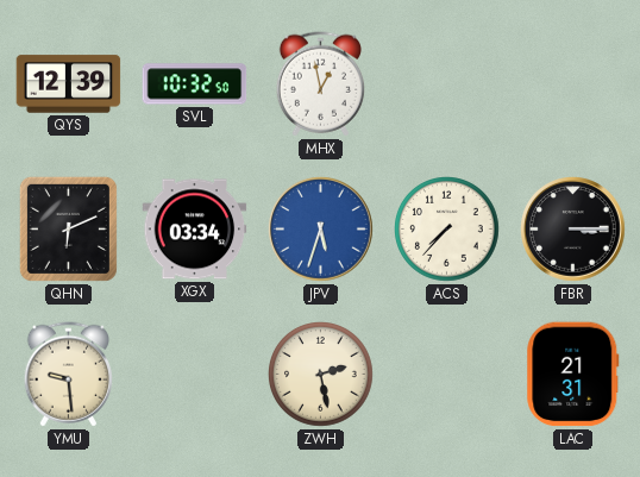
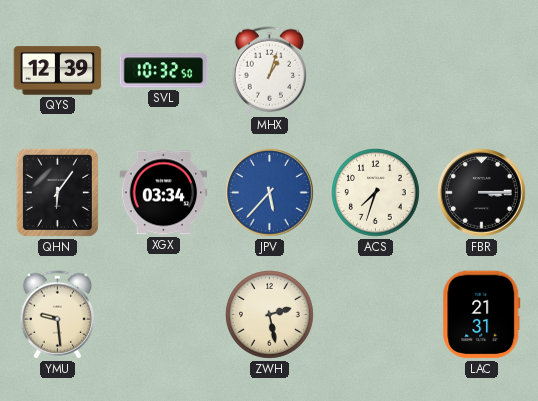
MHX: 12:58 -> 1:03
QHN: 6:11 -> 6:06
JPV: 5:33 -> 5:37
ACS: 7:37 -> 7:33
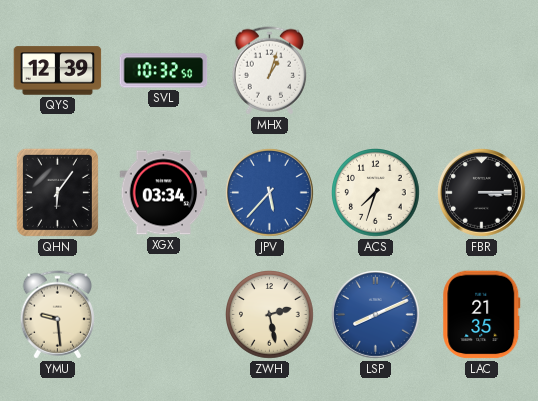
LSP: none -> 8:11
LAC: 21:31 -> 21:35
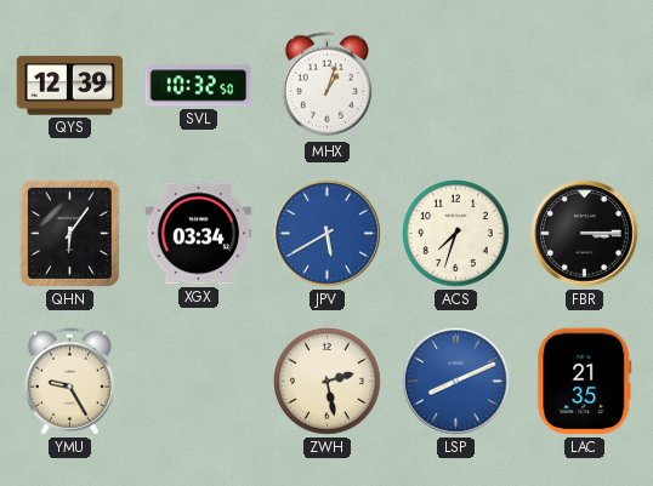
JPV: 5:37 -> 5:40
YMU: 9:29 -> 9:25
